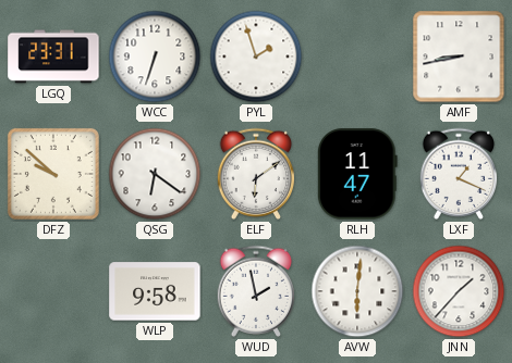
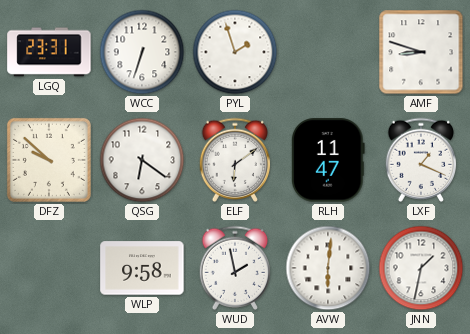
AMF: 8:43 -> 8:48
JNN: 1:37 -> 1:32
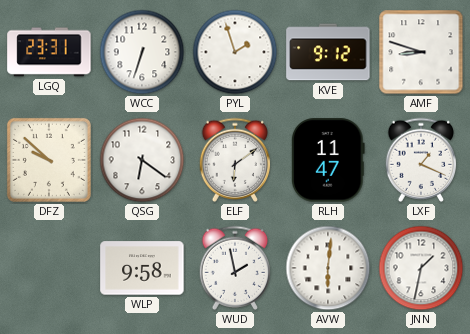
KVE: none -> 9:12
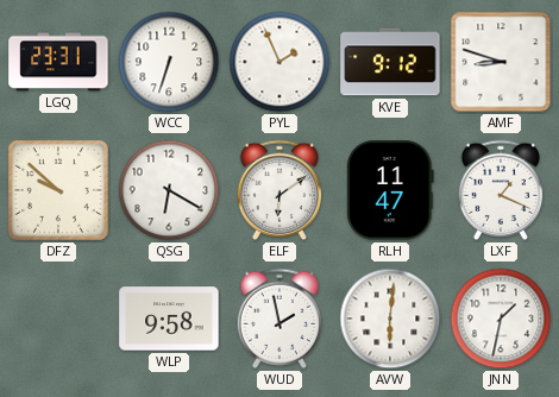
PYL: 1:57 -> 1:56
QSG: 6:21 -> 6:20
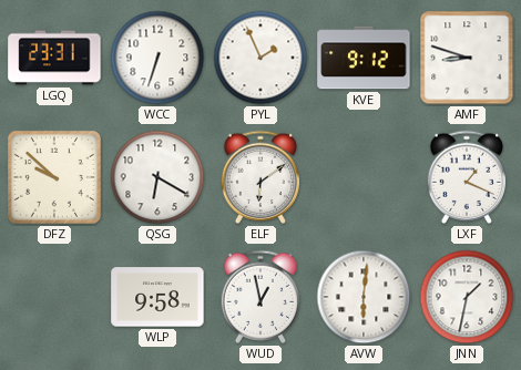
RLH: 11:47 -> none
WUD: 1:58 -> 12:58
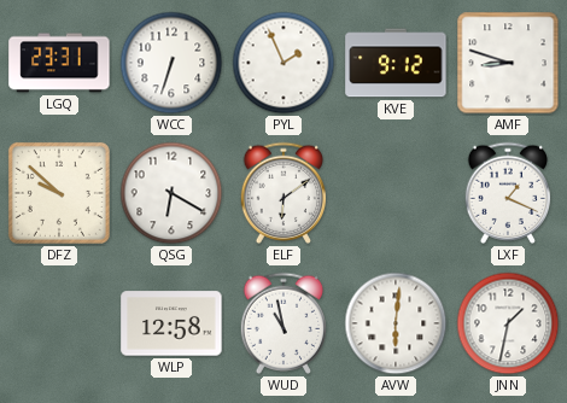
WLP: 9:58 -> 12:58
WUD: 12:58 -> 10:58
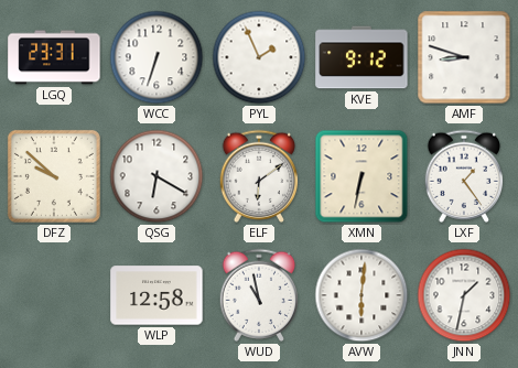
XMN: none -> 6:32
LXF: 1:19 -> 1:24
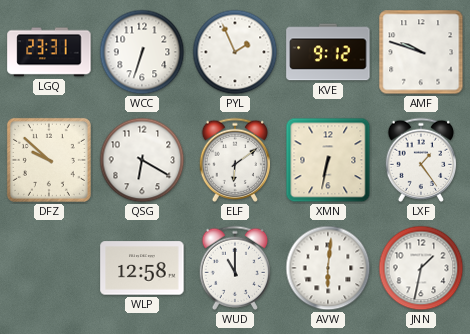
AMF: 8:48 -> 9:48
WUD: 10:58 -> 11:00
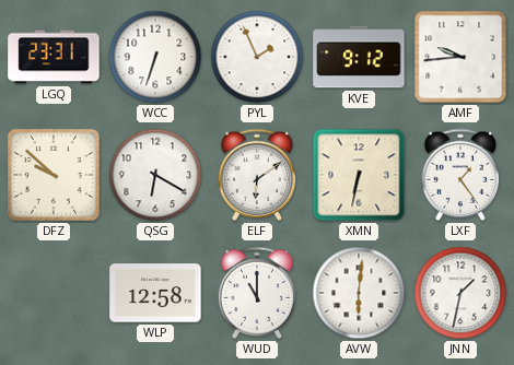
AMF: 9:48 -> 9:44
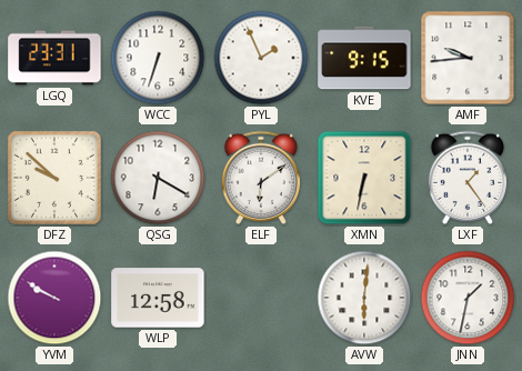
KVE: 9:12 -> 9:15
YVM: none -> 9:50
WUD: 11:00 -> none
